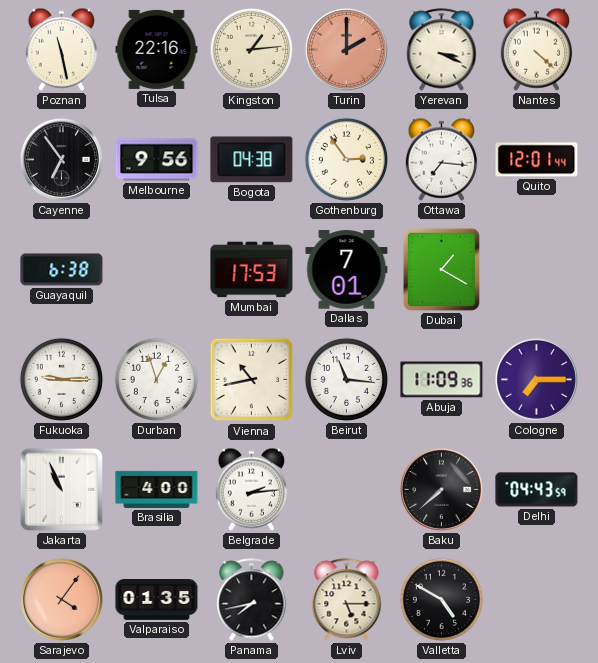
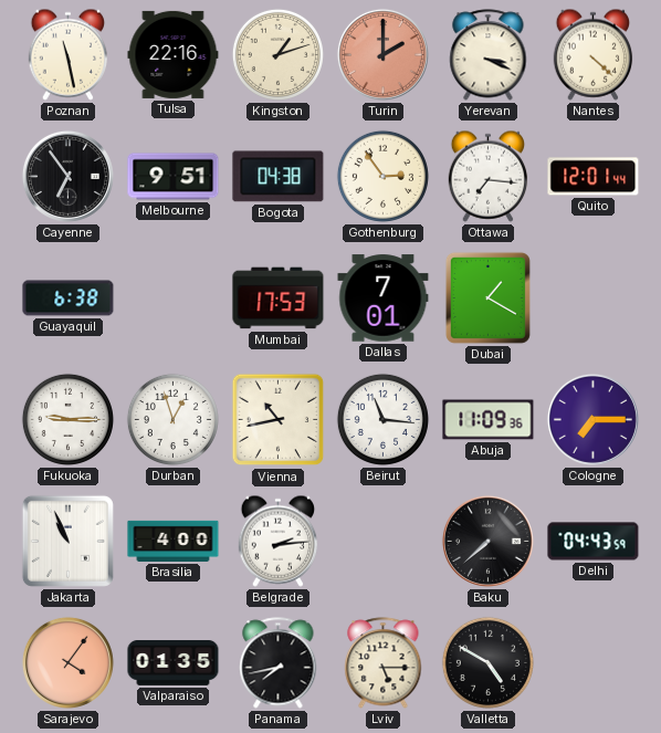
Kingston: 1:14 -> 1:12
Melbourne: 9:56 -> 9:51
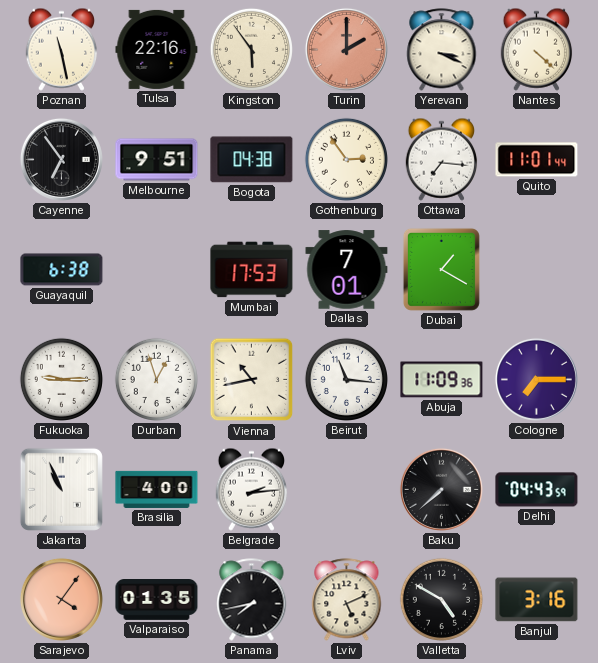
Kingston: 1:12 -> 5:54
Quito: 12:01 -> 11:01
Lviv: 5:15 -> 5:11
Banjul: none -> 3:16
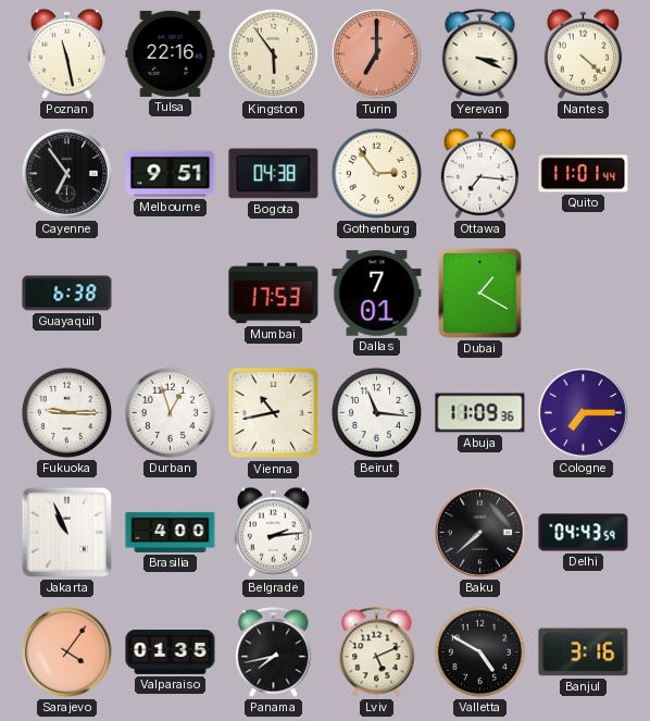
Turin: 2:00 -> 7:00
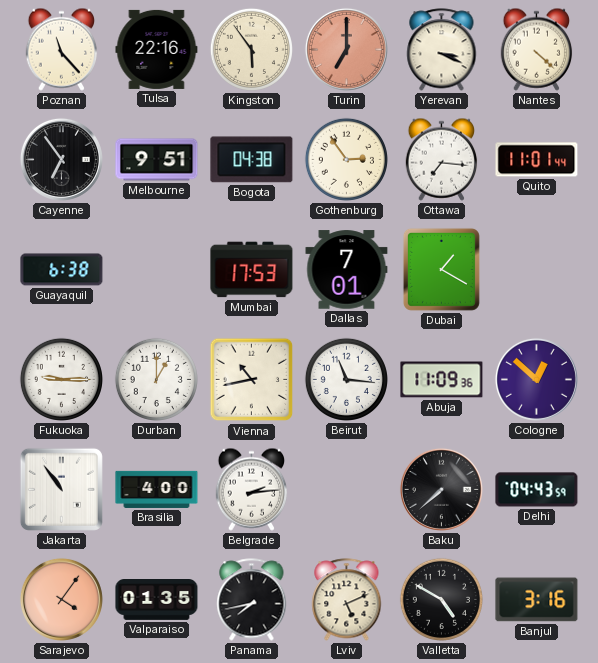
Poznan: 11:28 -> 11:23
Durban: 12:57 -> 1:00
Cologne: 7:15 -> 12:52
Jakarta: 10:56 -> 10:54
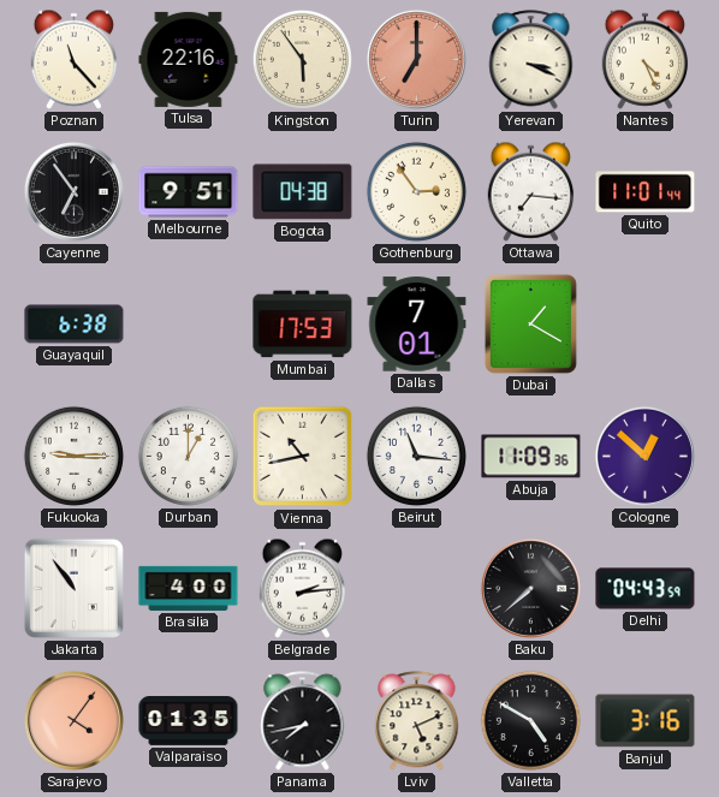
Nantes: 4:22 -> 4:26
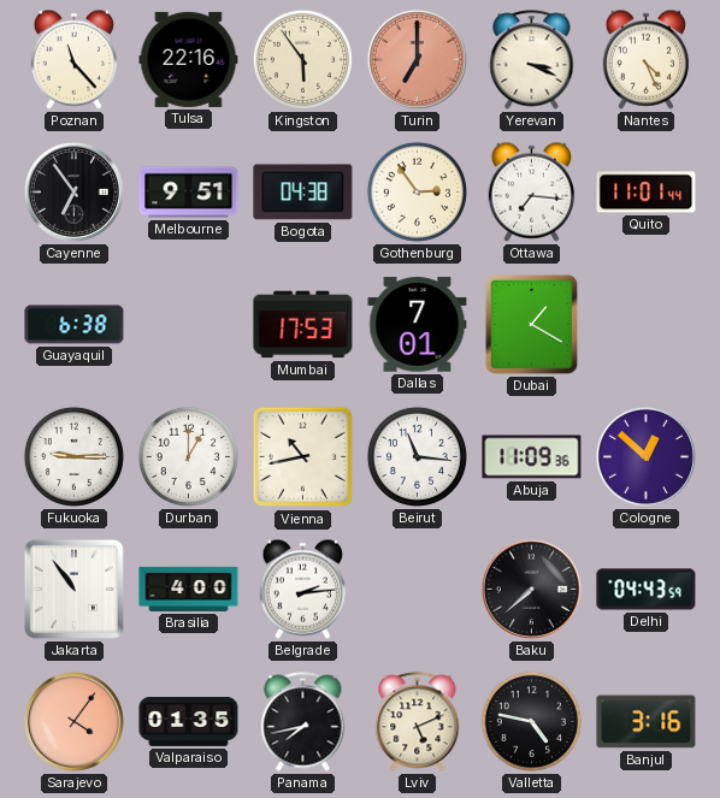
Valletta: 4:50 -> 4:47
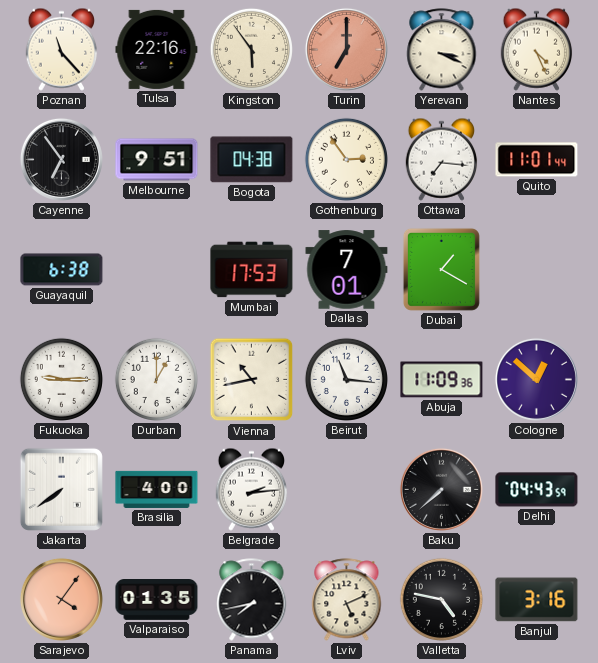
Jakarta: 10:54 -> 7:39
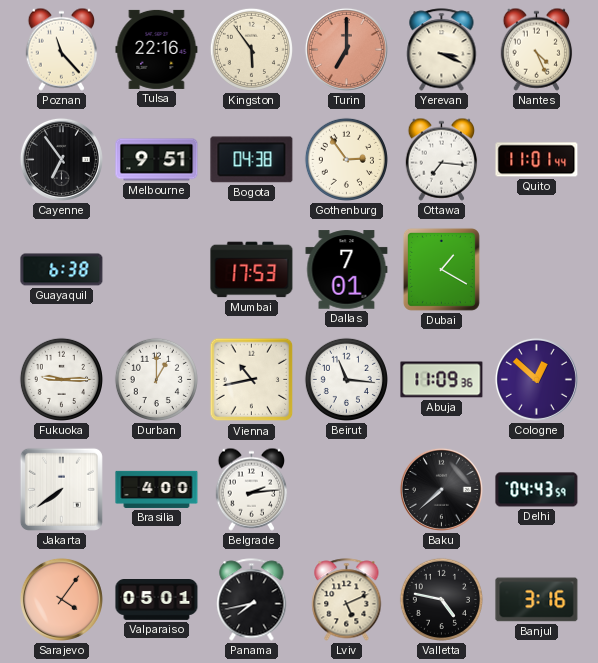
Valparaiso: 01:35 -> 05:01
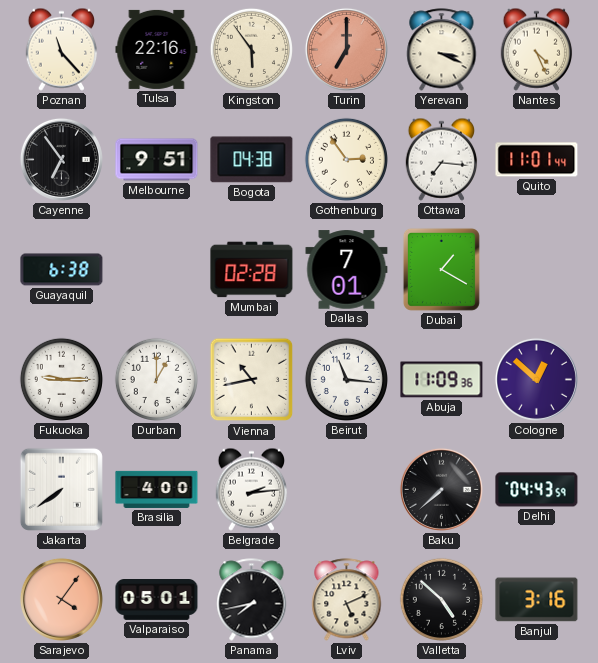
Mumbai: 17:53 -> 02:28
Valletta: 4:47 -> 4:52
